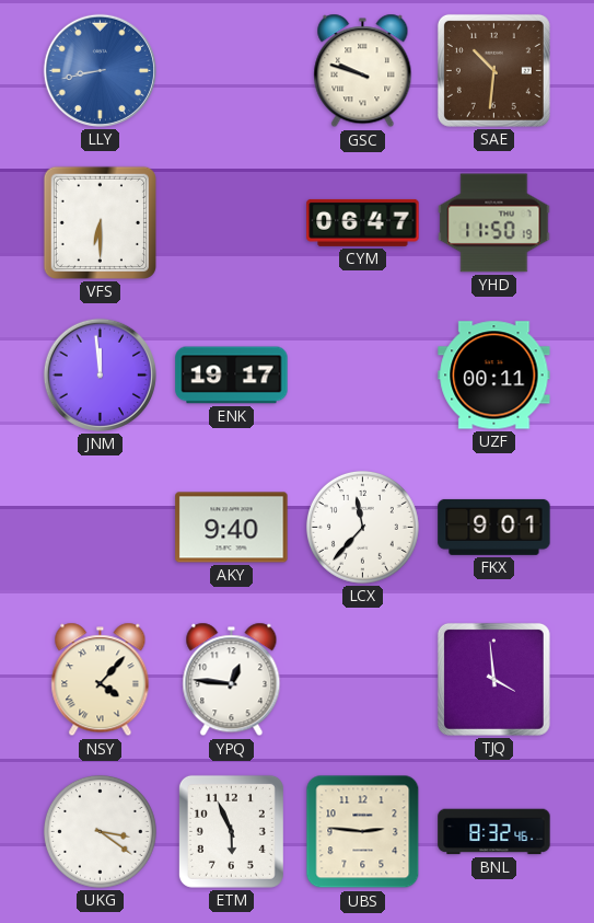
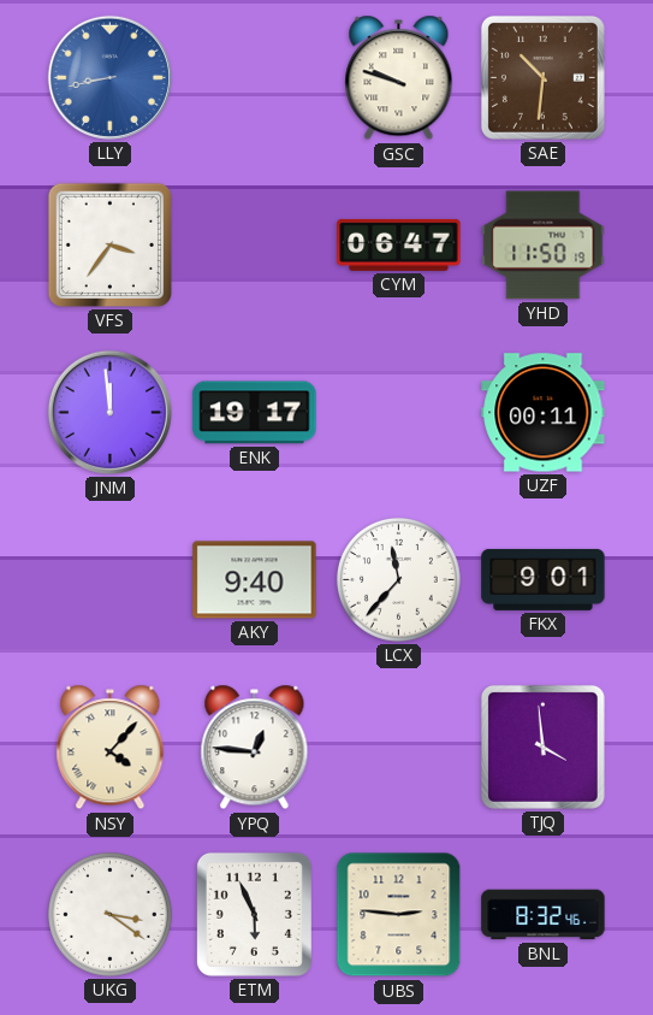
VFS: 6:30 -> 3:36
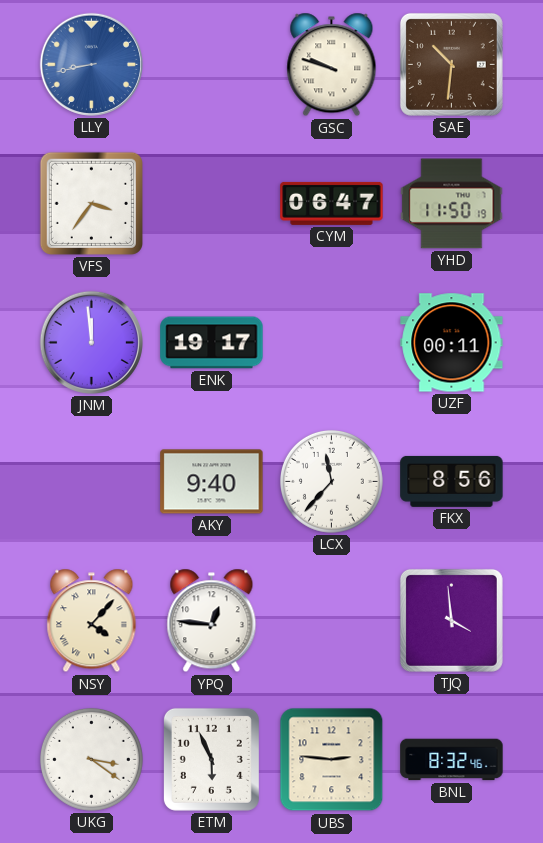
FKX: 9:01 -> 8:56
